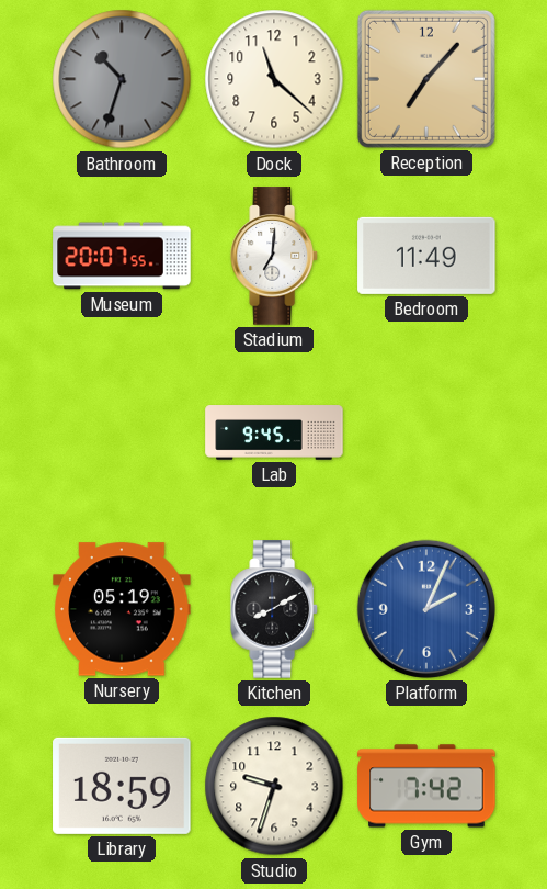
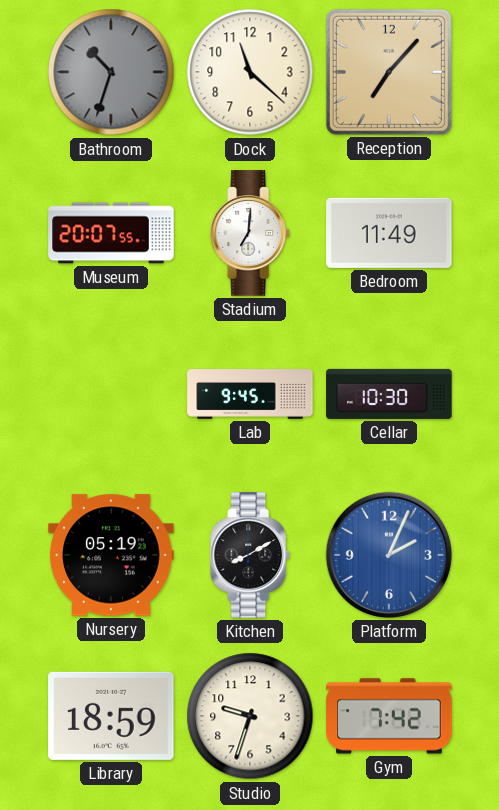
Cellar: none -> 10:30
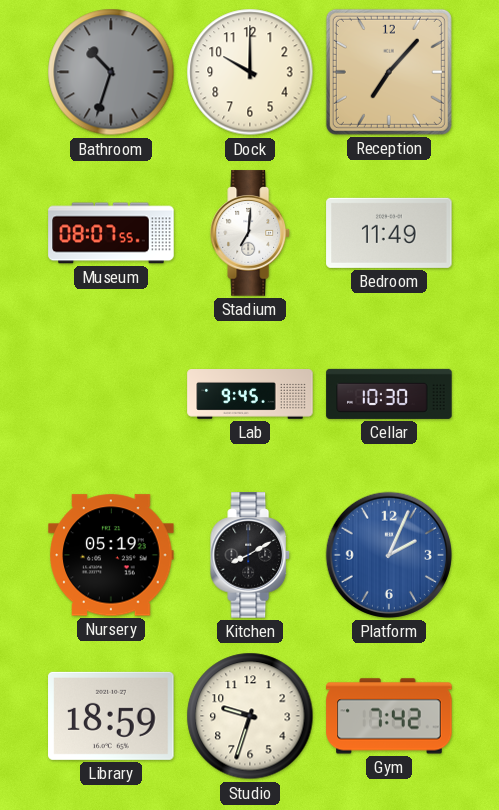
Dock: 11:22 -> 10:00
Museum: 20:07 -> 08:07
